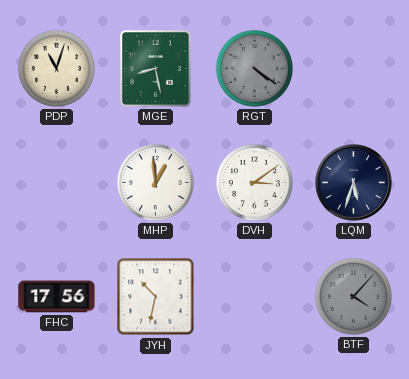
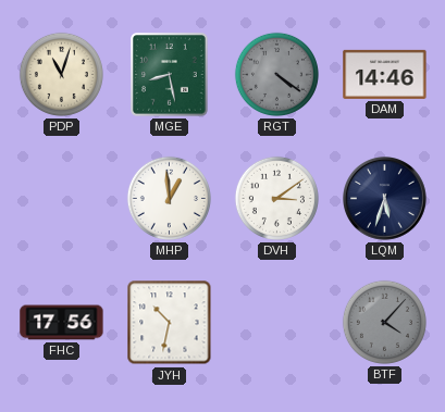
DAM: none -> 14:46
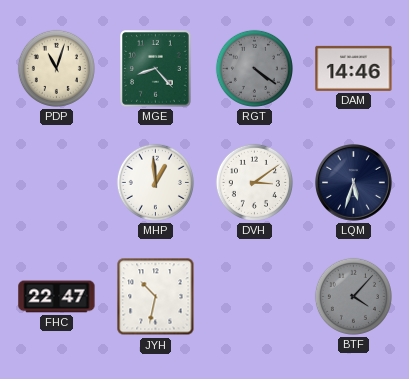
MGE: 8:28 -> 8:23
FHC: 17:56 -> 22:47
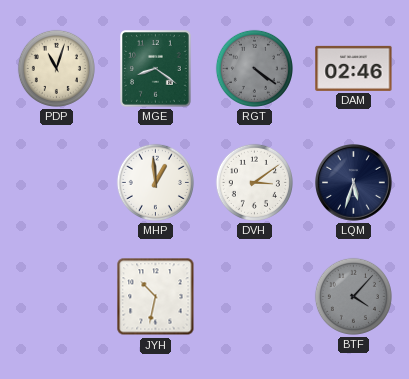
MGE: 8:23 -> 8:21
DAM: 14:46 -> 02:46
FHC: 22:47 -> none
